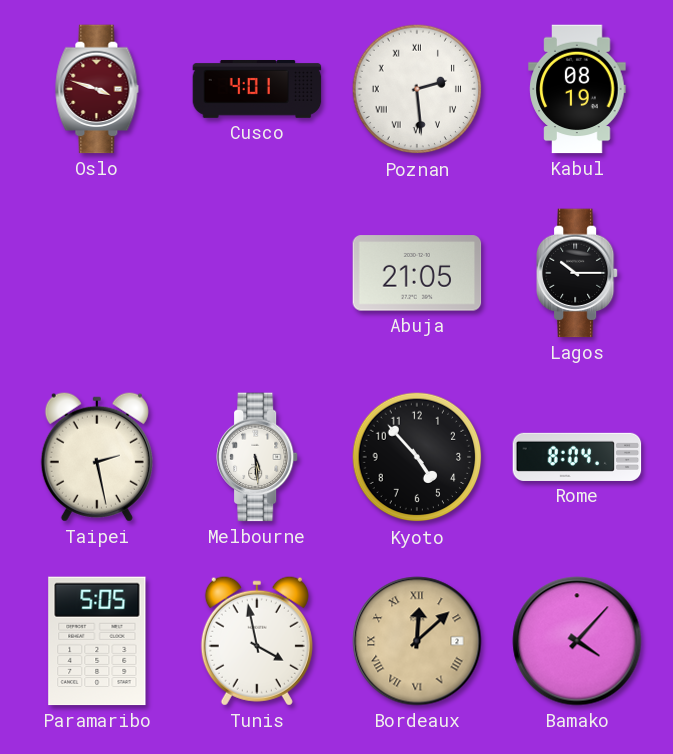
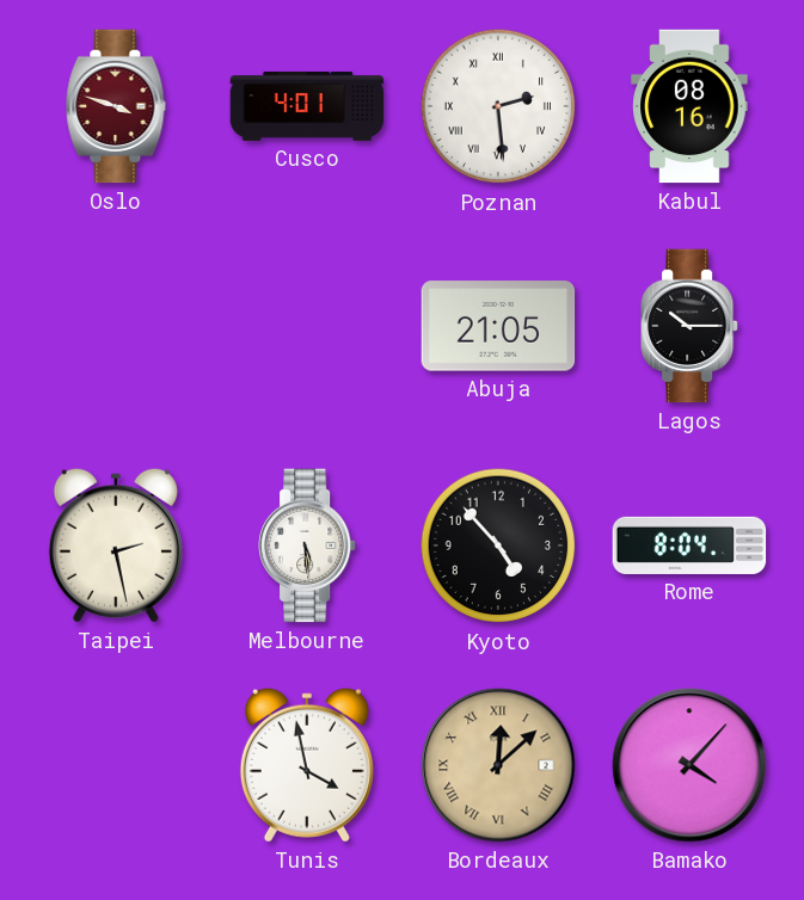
Kabul: 08:19 -> 08:16
Paramaribo: 5:05 -> none
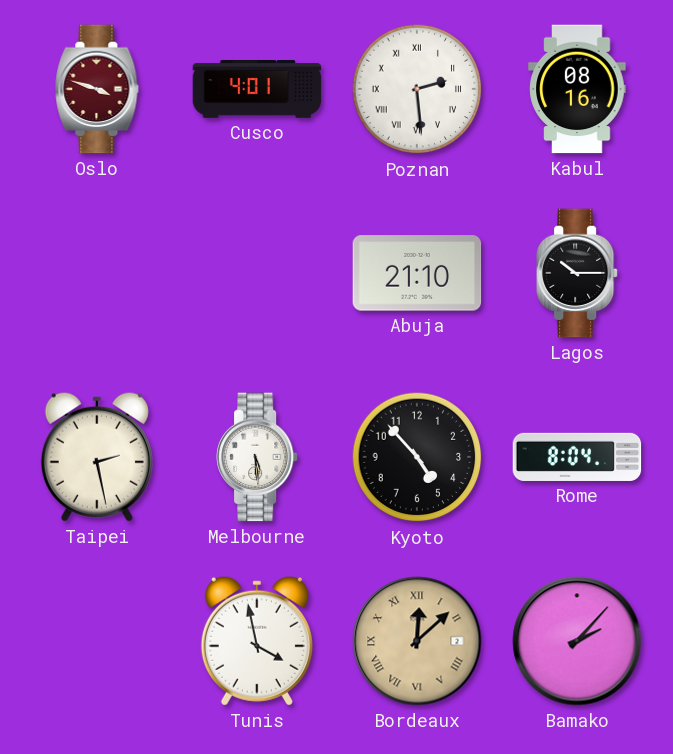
Abuja: 21:05 -> 21:10
Bamako: 4:07 -> 2:07
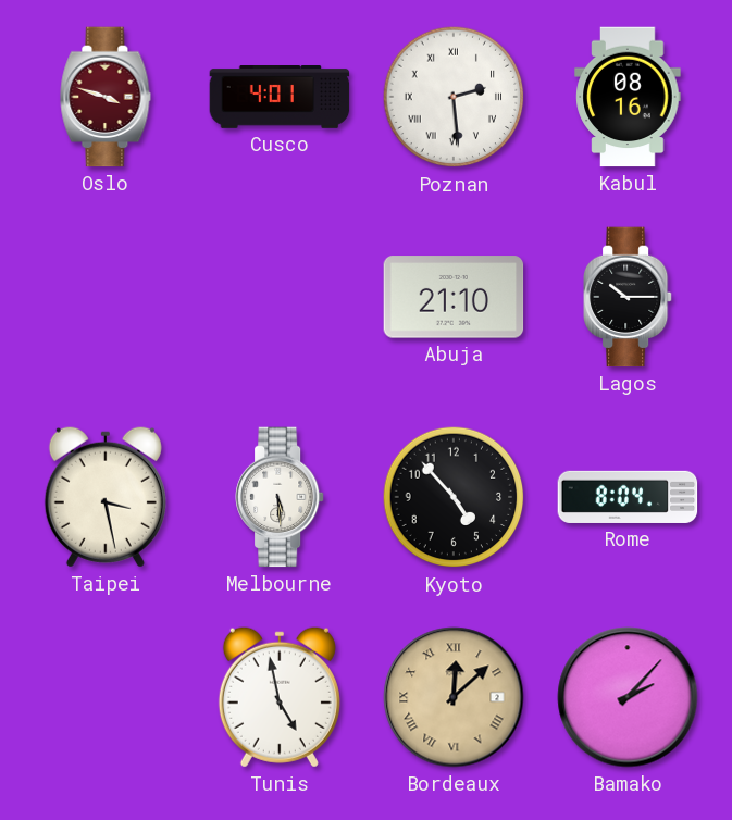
Taipei: 2:28 -> 3:28
Tunis: 3:58 -> 4:58
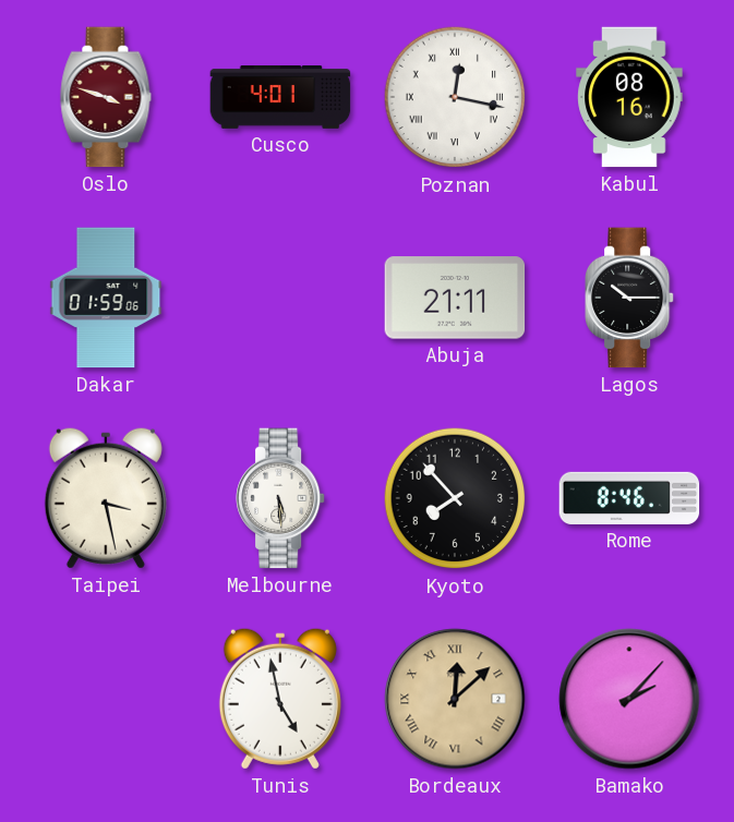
Poznan: 2:29 -> 12:17
Dakar: none -> 01:59
Abuja: 21:10 -> 21:11
Kyoto: 4:53 -> 7:53
Rome: 8:04 -> 8:46
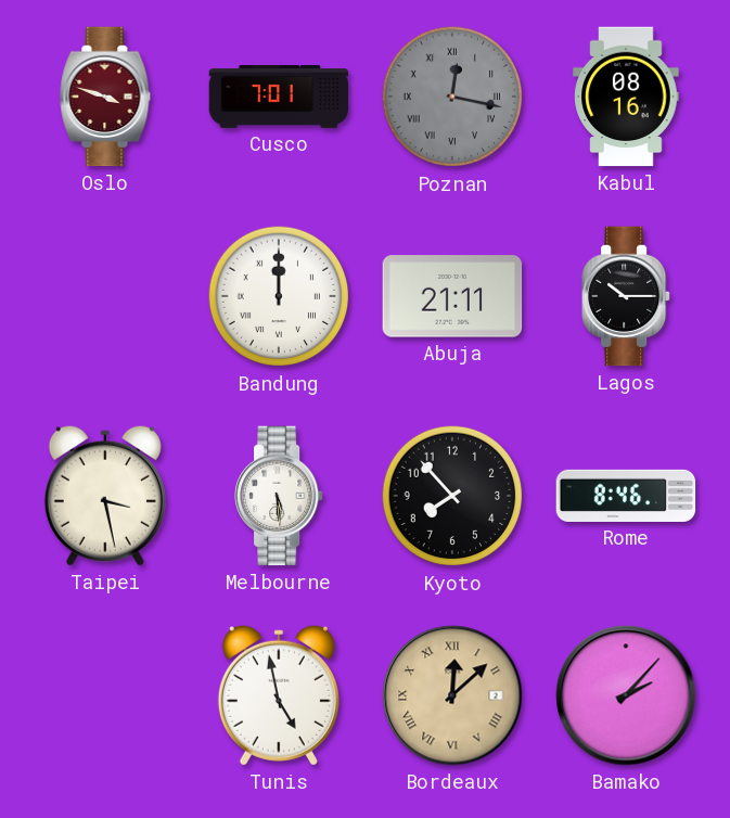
Cusco: 4:01 -> 7:01
Poznan dial: white -> grey
Dakar: 01:59 -> none
Bandung: none -> 12:00
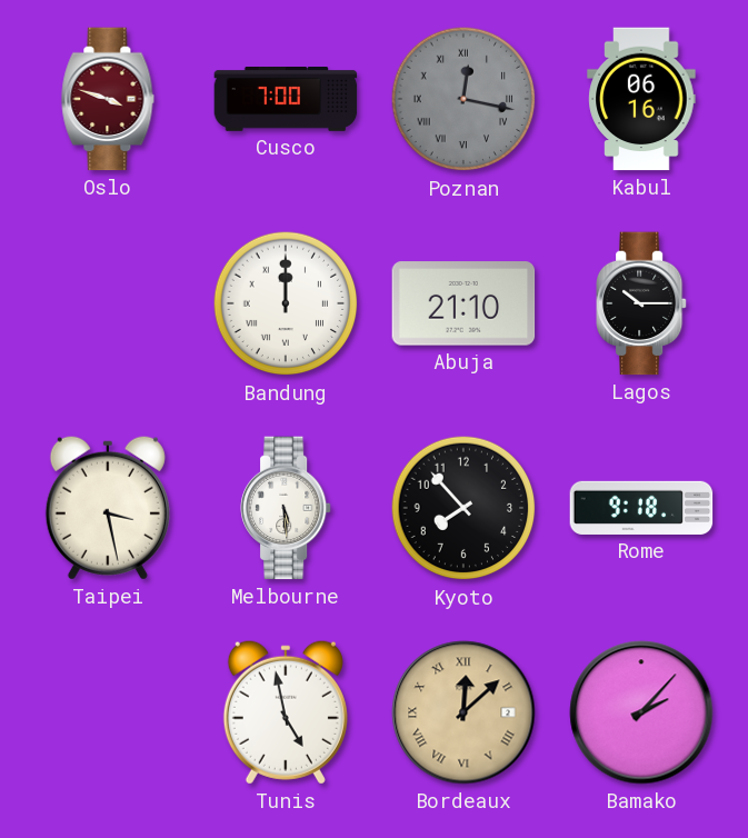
Cusco: 7:01 -> 7:00
Kabul: 08:16 -> 06:16
Abuja: 21:11 -> 21:10
Rome: 8:46 -> 9:18
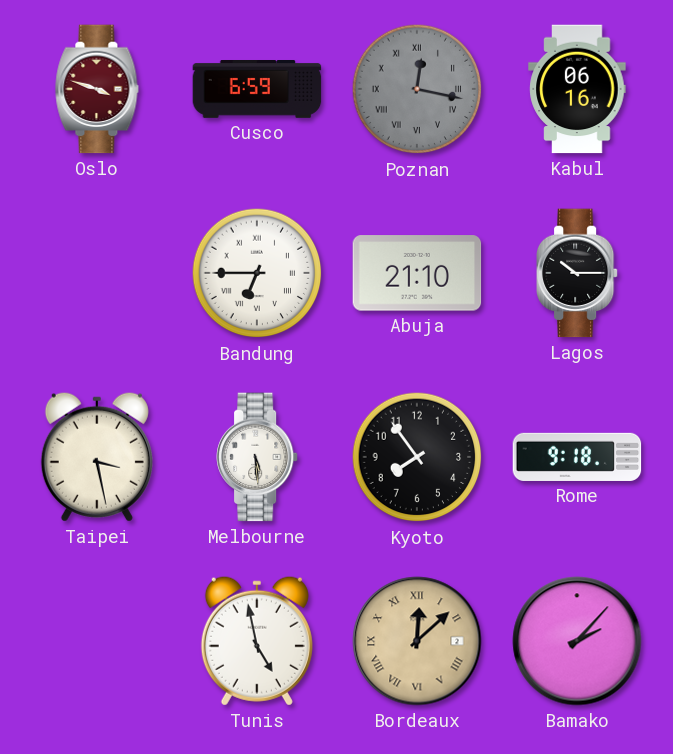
Cusco: 7:00 -> 6:59
Bandung: 12:00 -> 6:45
Kyoto: 7:53 -> 7:54
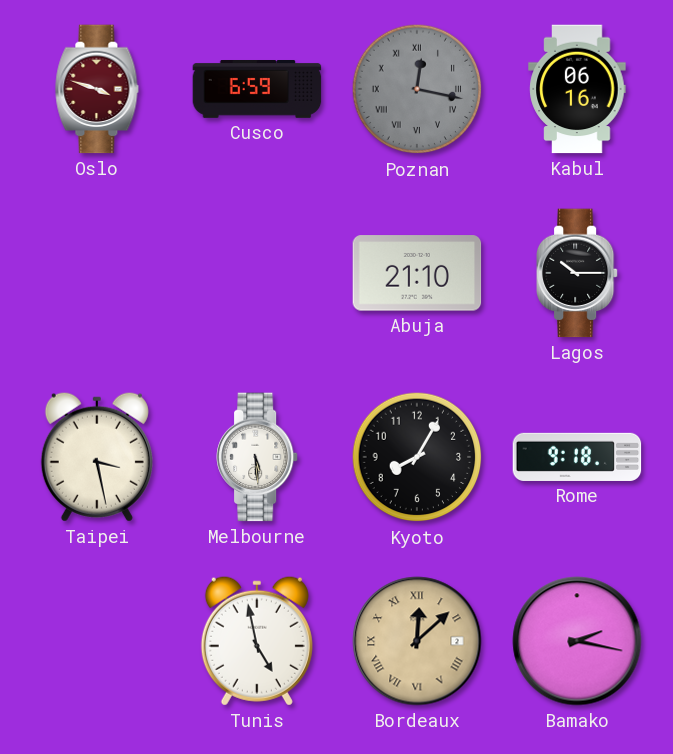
Bandung: 6:45 -> none
Kyoto: 7:54 -> 8:05
Bamako: 2:07 -> 2:17
